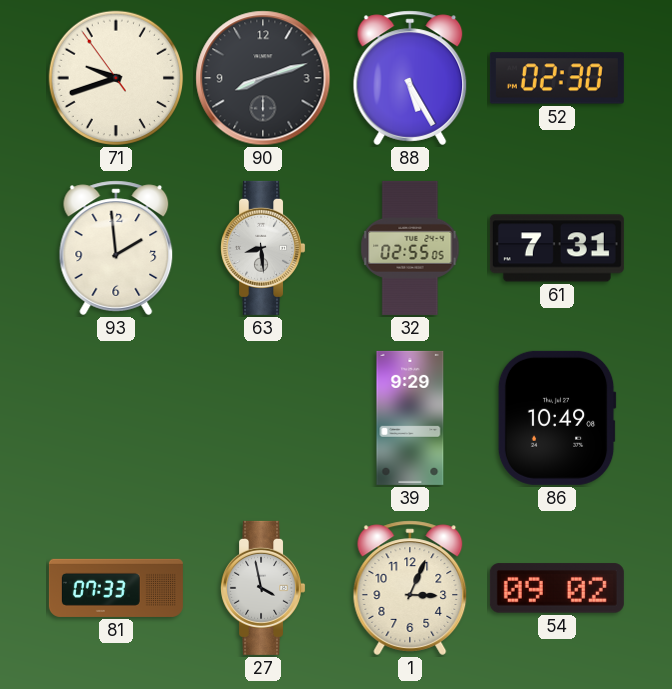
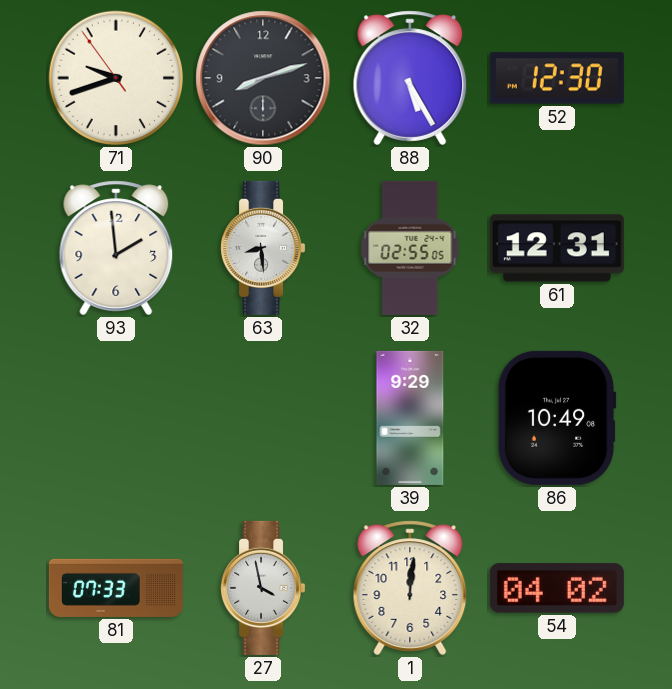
52: 02:30 -> 12:30
61: 7:31 -> 12:31
1: 3:04 -> 12:01
54: 09:02 -> 04:02
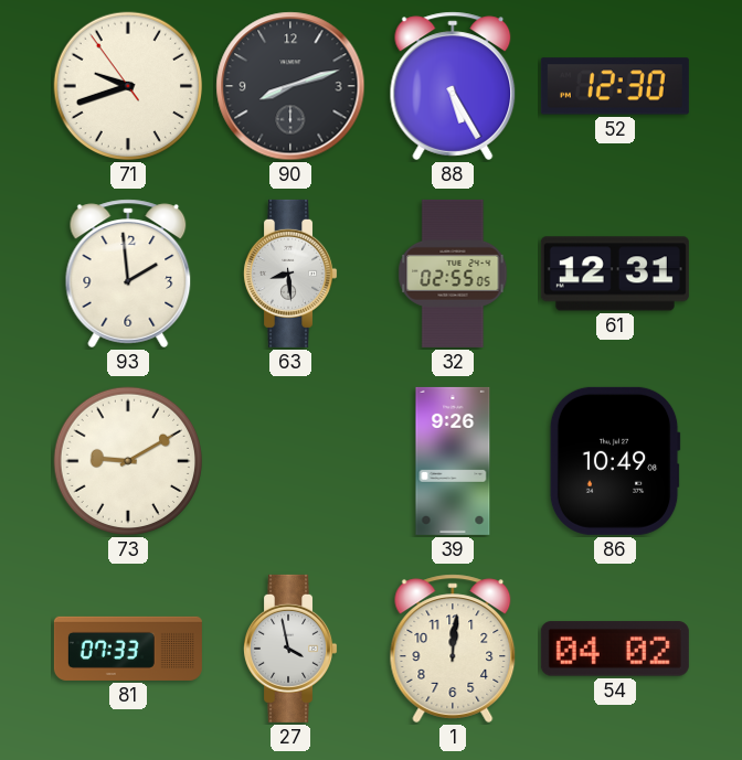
73: none -> 9:10
39: 9:29 -> 9:26
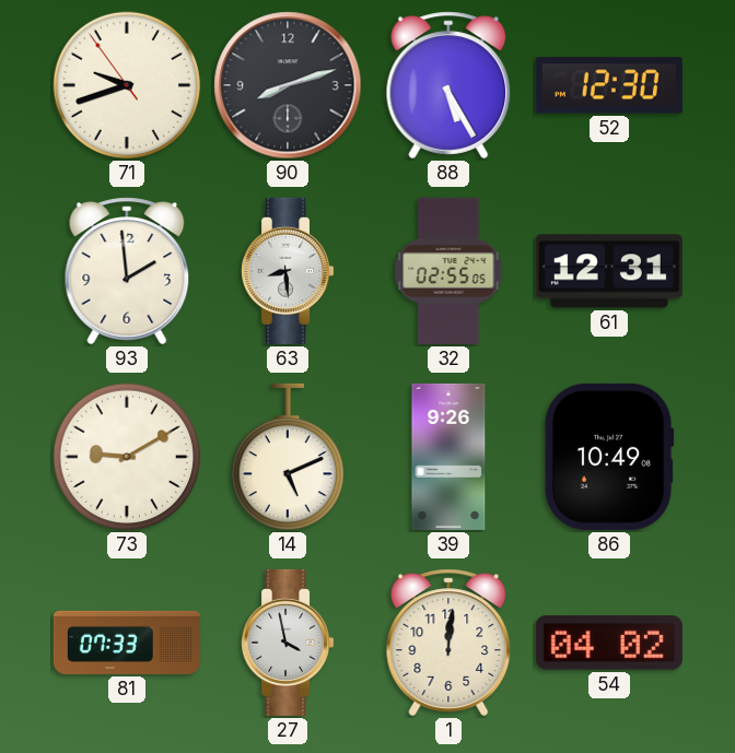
14: none -> 5:11
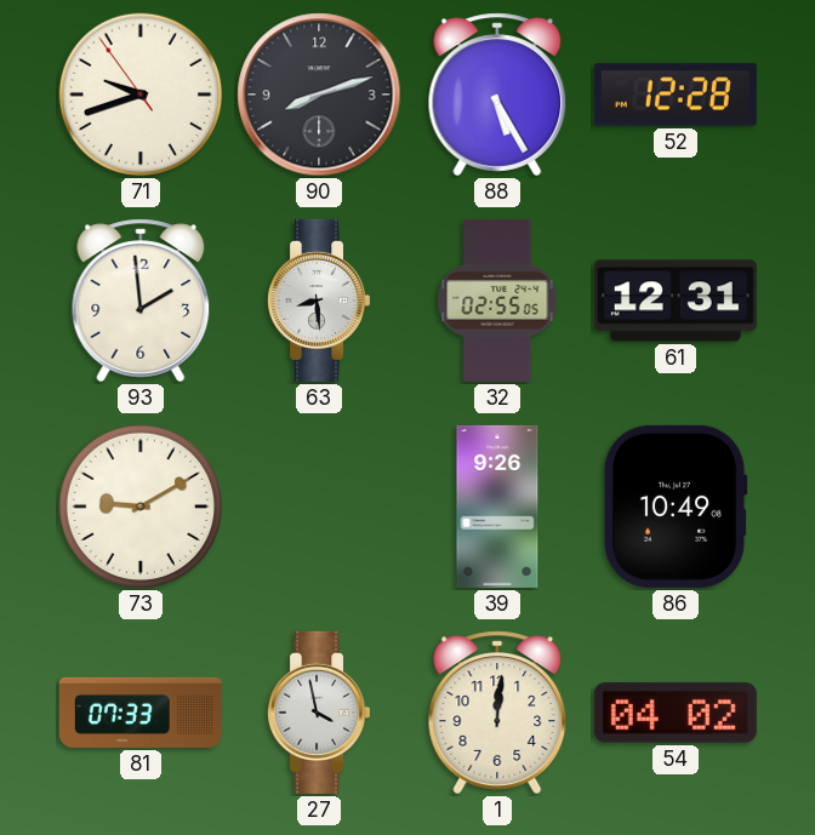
52: 12:30 -> 12:28
14: 5:11 -> none
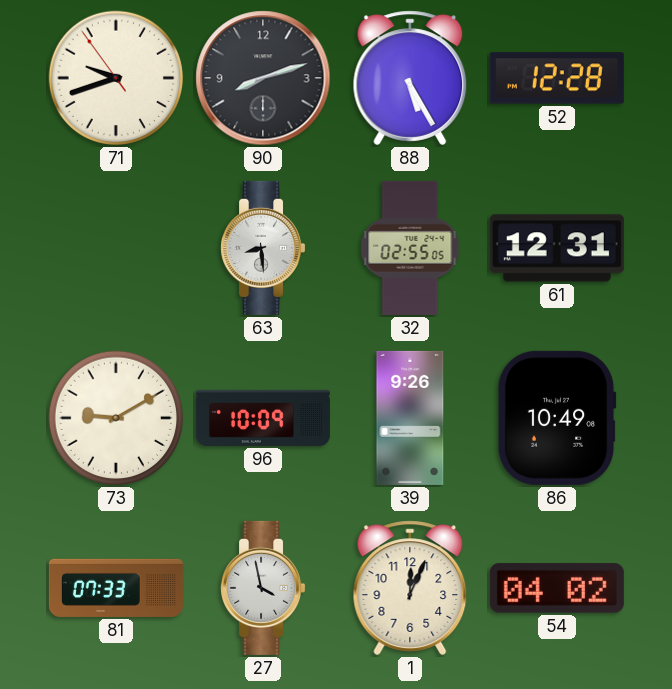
93: 1:59 -> none
96: none -> 10:09
1: 12:01 -> 12:04
